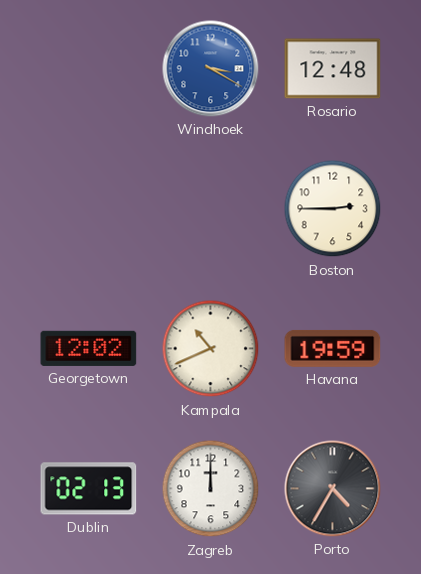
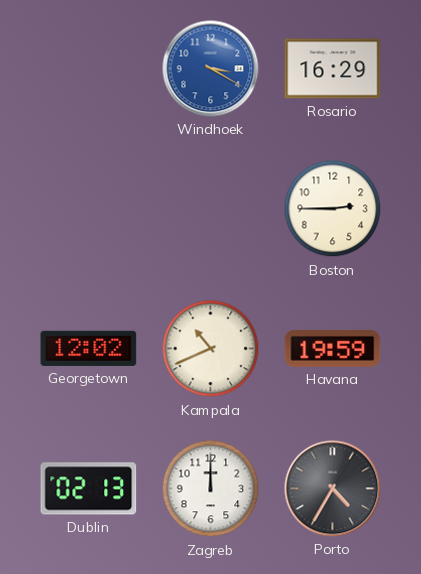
Rosario: 12:48 -> 16:29
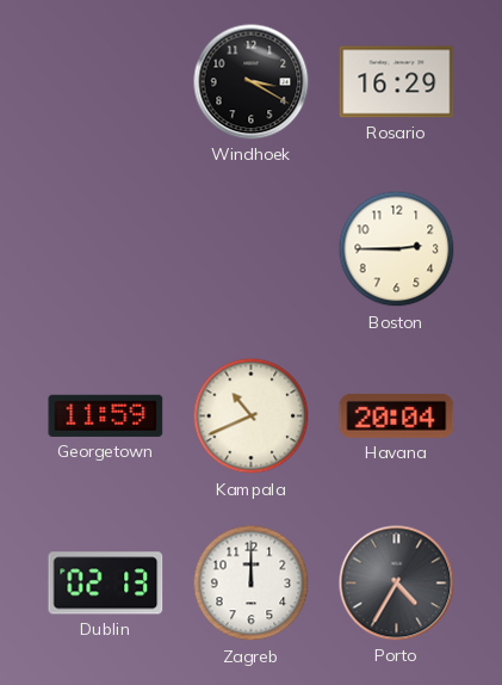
Windhoek dial: blue -> black
Georgetown: 12:02 -> 11:59
Havana: 19:59 -> 20:04
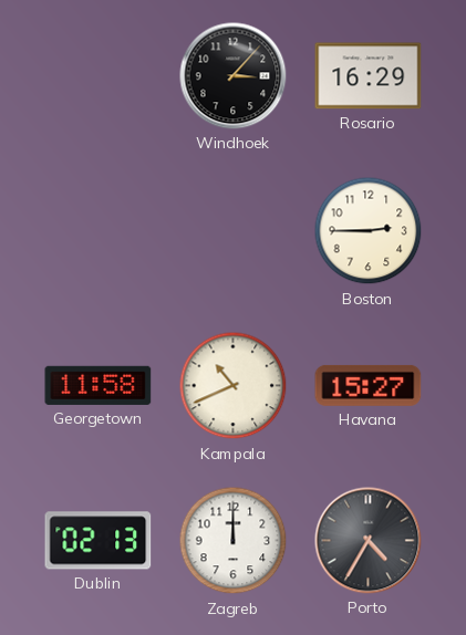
Windhoek: 3:20 -> 3:07
Georgetown: 11:59 -> 11:58
Havana: 20:04 -> 15:27
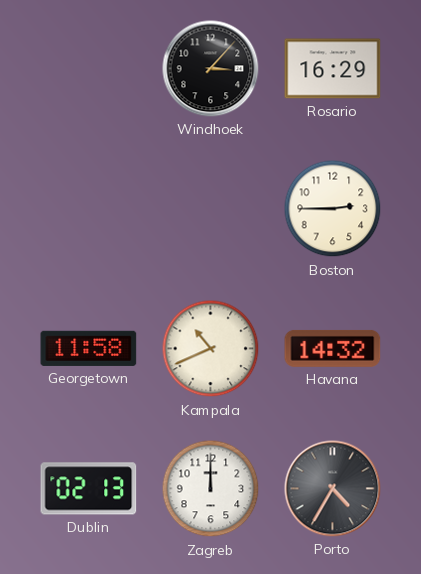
Havana: 15:27 -> 14:32
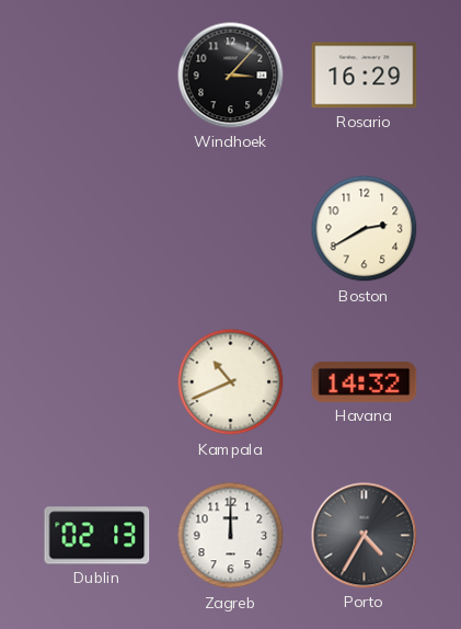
Boston: 2:45 -> 2:40
Georgetown: 11:58 -> none
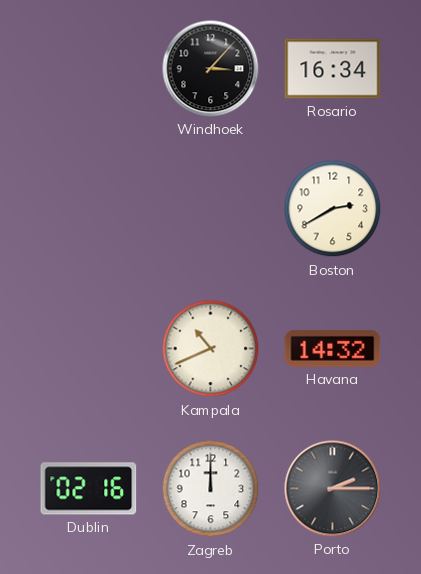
Rosario: 16:29 -> 16:34
Dublin: 02:13 -> 02:16
Porto: 4:35 -> 2:15
